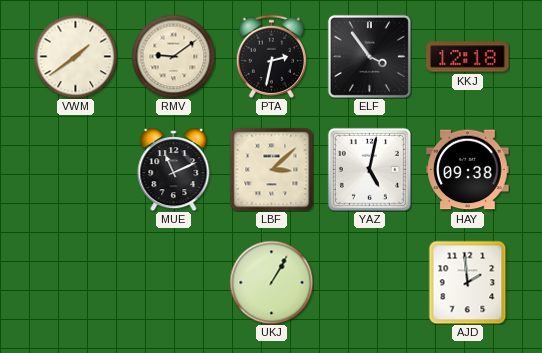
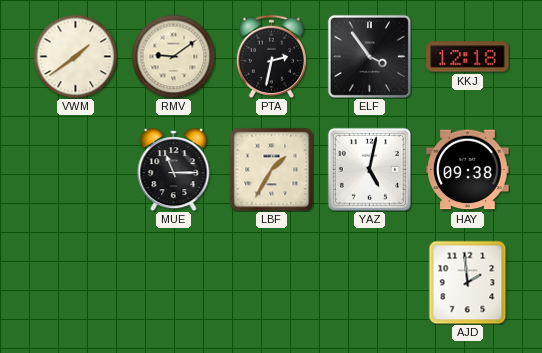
MUE: 11:11 -> 11:15
LBF: 3:08 -> 1:35
UKJ: 1:05 -> none
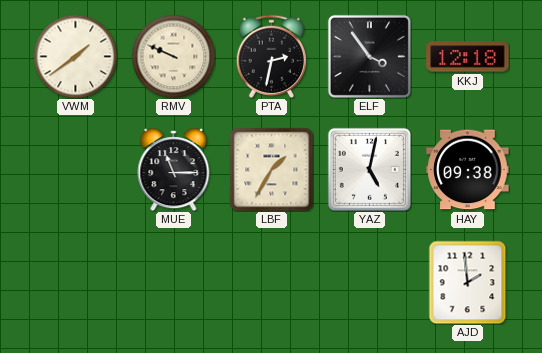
RMV: 9:09 -> 9:49
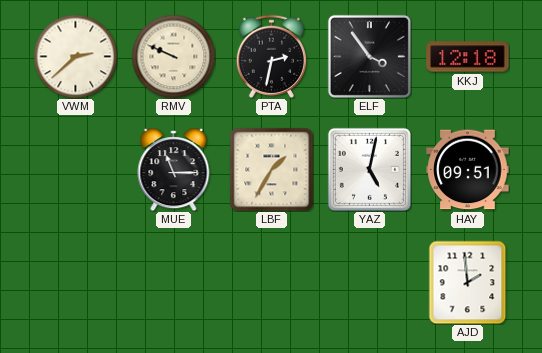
VWM: 1:39 -> 2:38
HAY: 09:38 -> 09:51
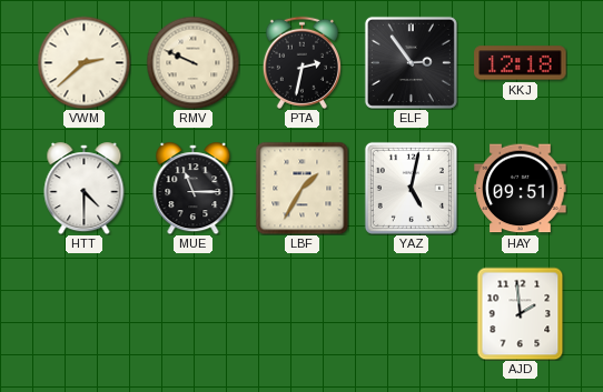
ELF: 3:54 -> 2:54
HTT: none -> 4:30
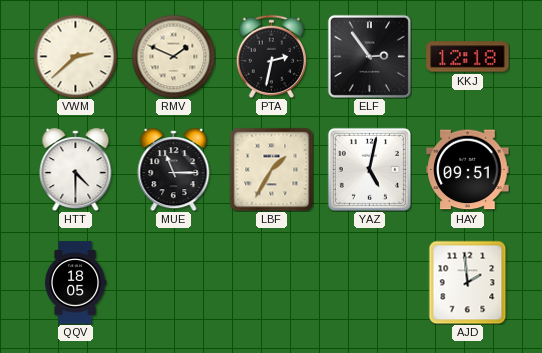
RMV: 9:49 -> 1:49
QQV: none -> 18:05
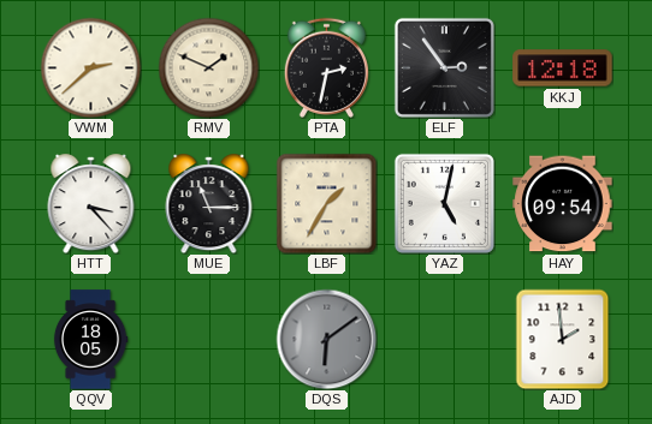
HTT: 4:30 -> 3:23
HAY: 09:51 -> 09:54
DQS: none -> 6:09
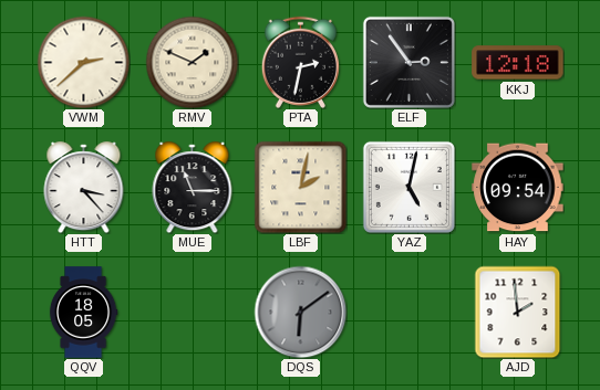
LBF: 1:35 -> 2:02
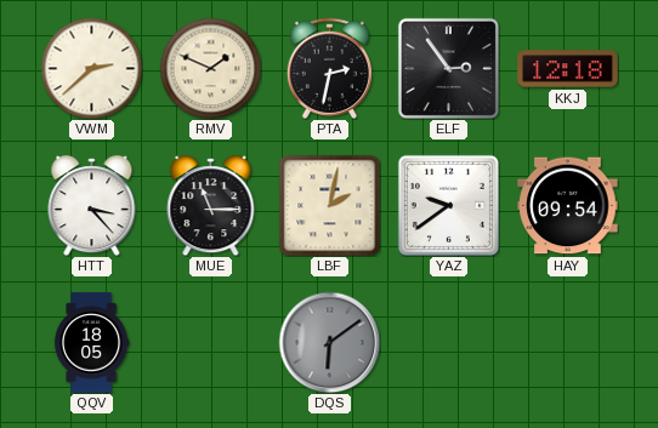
YAZ: 5:02 -> 9:39
AJD: 1:59 -> none
